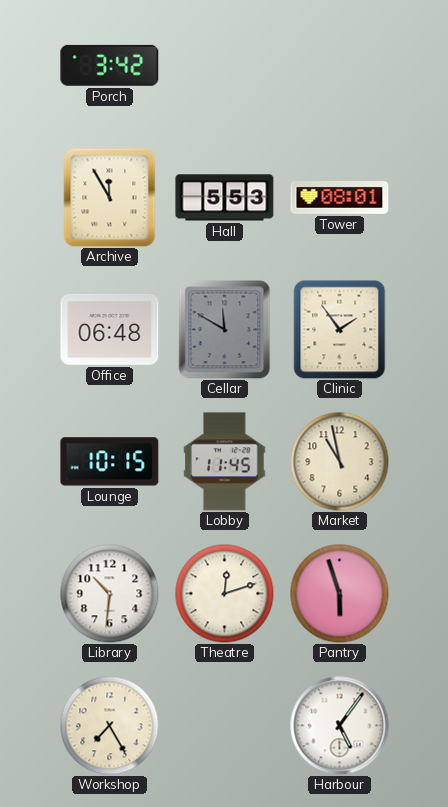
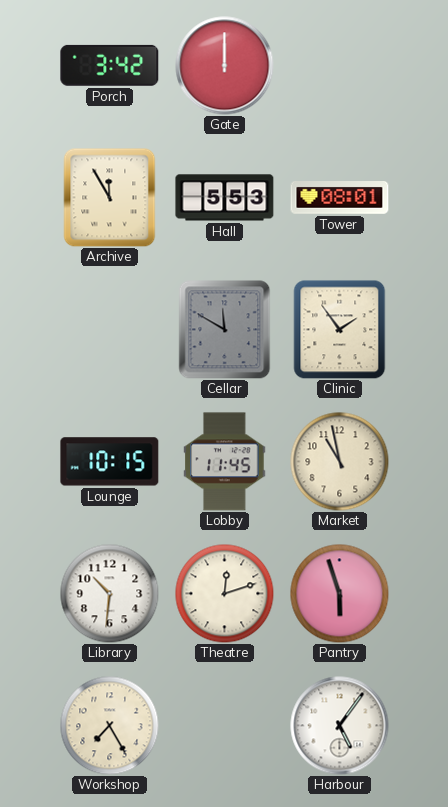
Gate: none -> 12:00
Office: 06:48 -> none
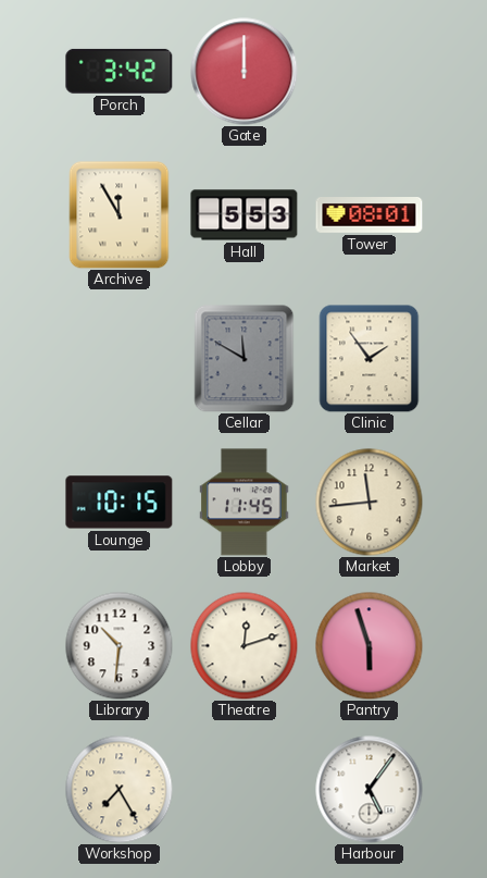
Market: 10:58 -> 11:44
